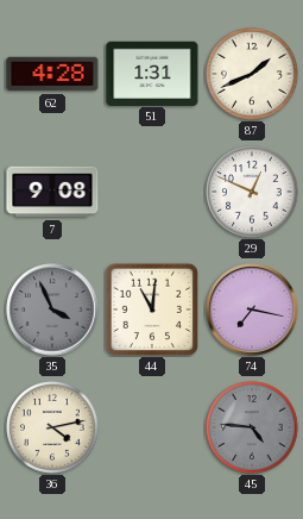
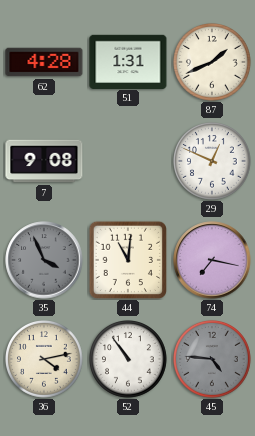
52: none -> 10:54
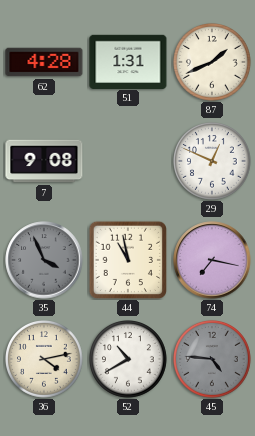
44: 11:01 -> 10:58
52: 10:54 -> 10:40
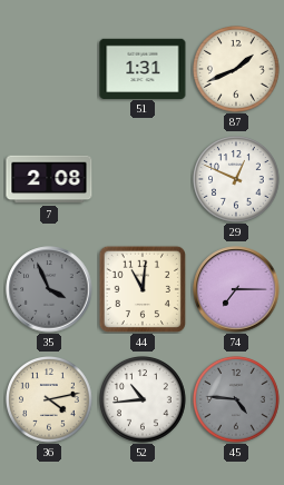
62: 4:28 -> none
7: 9:08 -> 2:08
44: 10:58 -> 11:01
74: 7:17 -> 7:15
52: 10:40 -> 10:44
